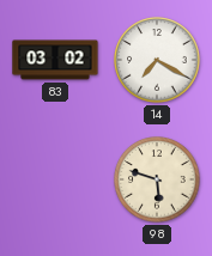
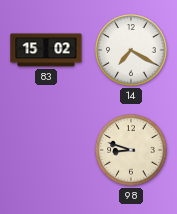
83: 03:02 -> 15:02
98: 5:48 -> 8:48
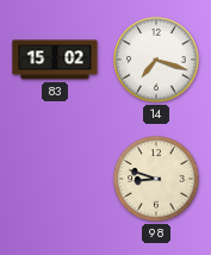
14: 7:20 -> 7:18
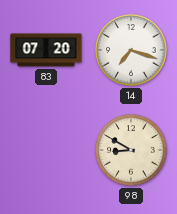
83: 15:02 -> 07:20
98: 8:48 -> 8:50
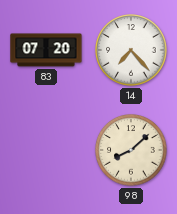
14: 7:18 -> 7:23
98: 8:50 -> 8:08
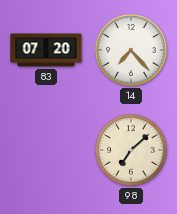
98: 8:08 -> 7:08
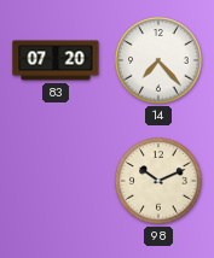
98: 7:08 -> 10:11
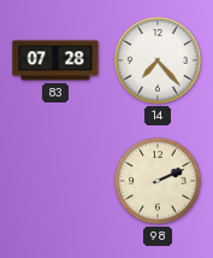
83: 07:20 -> 07:28
98: 10:11 -> 2:11
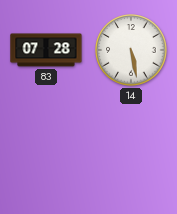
14: 7:23 -> 5:28
98: 2:11 -> none
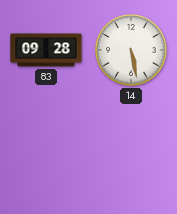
83: 07:28 -> 09:28
